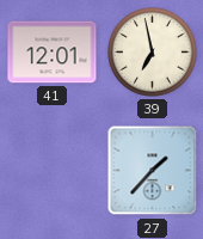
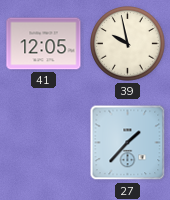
41: 12:01 -> 12:05
39: 6:58 -> 9:58
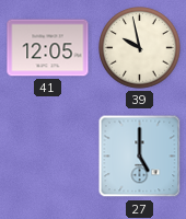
27: 1:37 -> 5:00
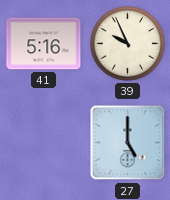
41: 12:05 -> 5:16
39: 9:58 -> 9:56
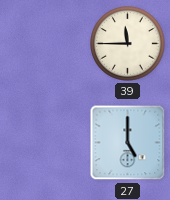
41: 5:16 -> none
39: 9:56 -> 11:45
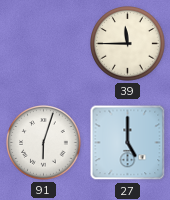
91: none -> 6:03
